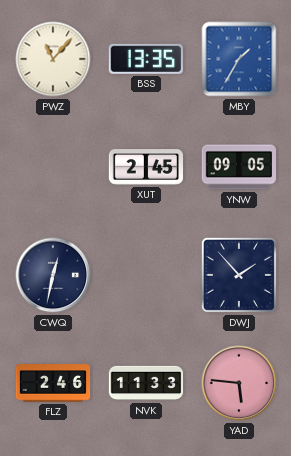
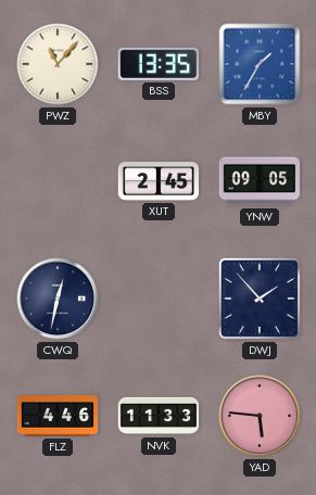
FLZ: 2:46 -> 4:46
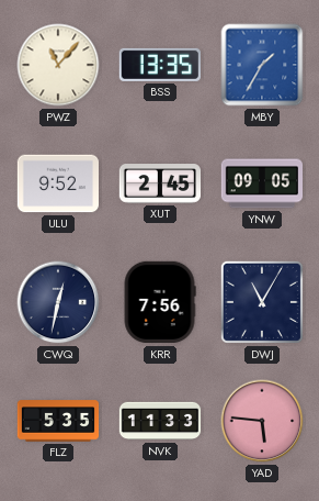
ULU: none -> 9:52
KRR: none -> 7:56
DWJ: 1:53 -> 11:05
FLZ: 4:46 -> 5:35
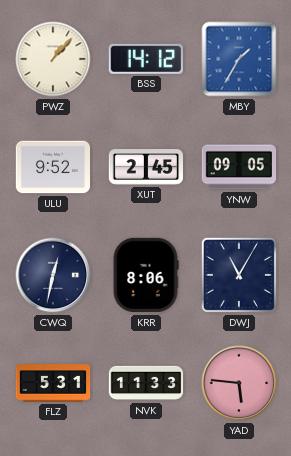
PWZ: 11:07 -> 1:07
BSS: 13:35 -> 14:12
KRR: 7:56 -> 8:06
FLZ: 5:35 -> 5:31
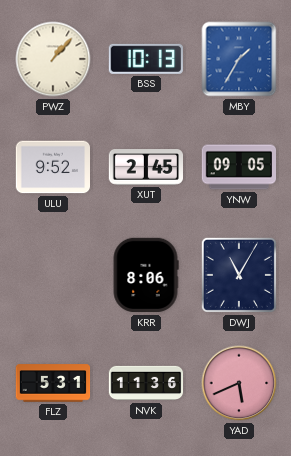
BSS: 14:12 -> 10:13
CWQ: 12:32 -> none
NVK: 11:33 -> 11:36
YAD: 5:46 -> 5:41
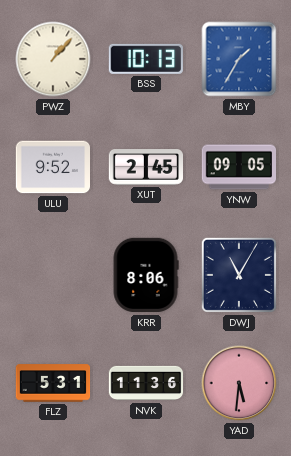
YAD: 5:41 -> 5:31
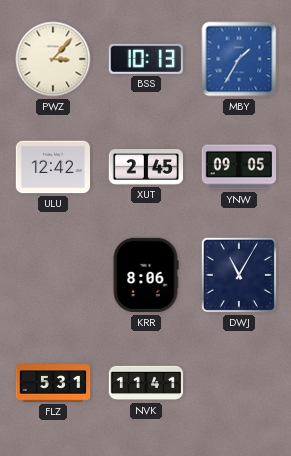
PWZ: 1:07 -> 3:07
ULU: 9:52 -> 12:42
NVK: 11:36 -> 11:41
YAD: 5:31 -> none
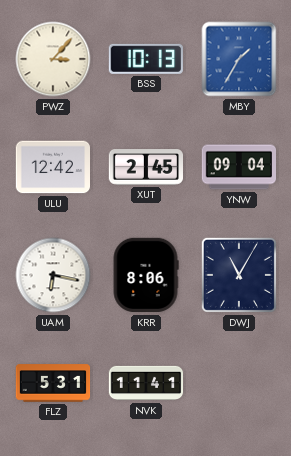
YNW: 09:05 -> 09:04
UAM: none -> 6:17
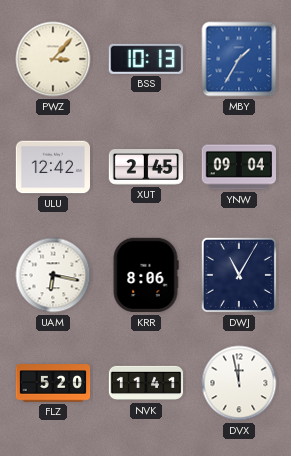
FLZ: 5:31 -> 5:20
DVX: none -> 11:58
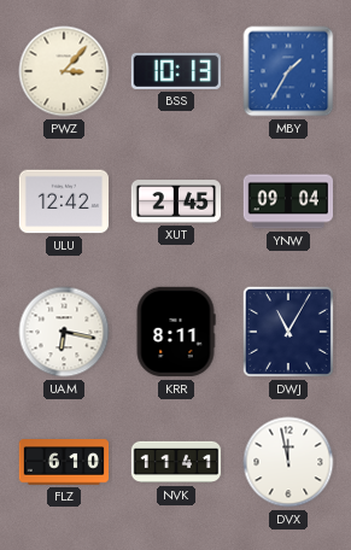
KRR: 8:06 -> 8:11
FLZ: 5:20 -> 6:10
